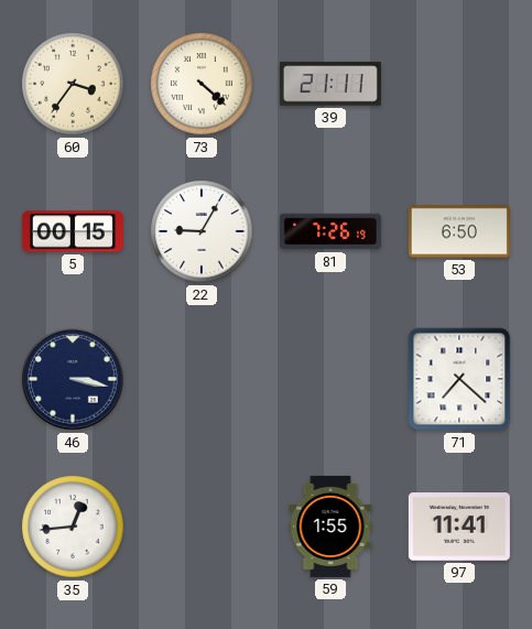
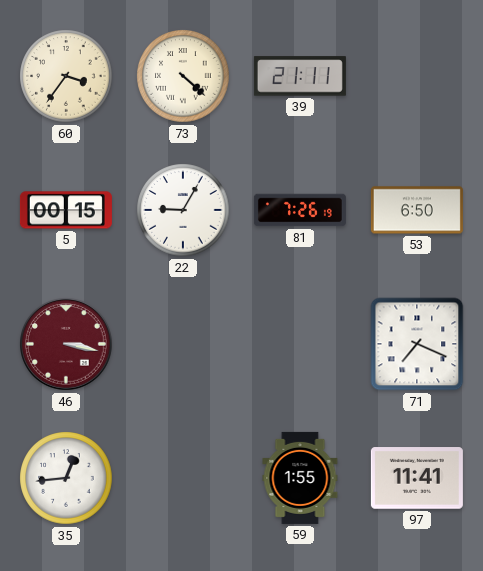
46 dial: navy -> burgundy
71: 7:22 -> 7:19
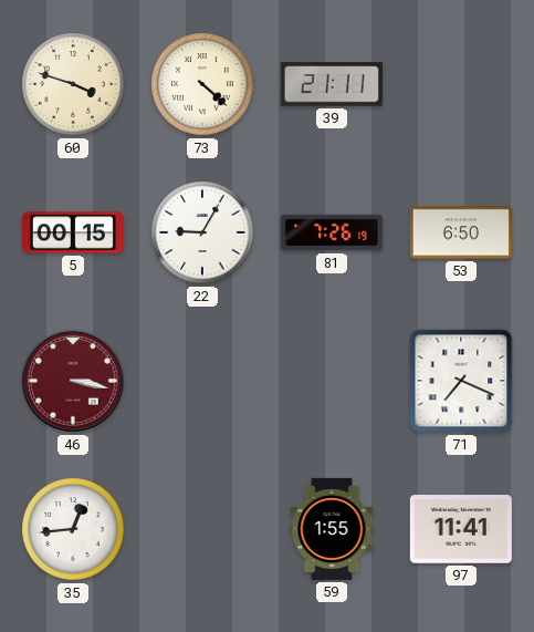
60: 3:36 -> 3:48
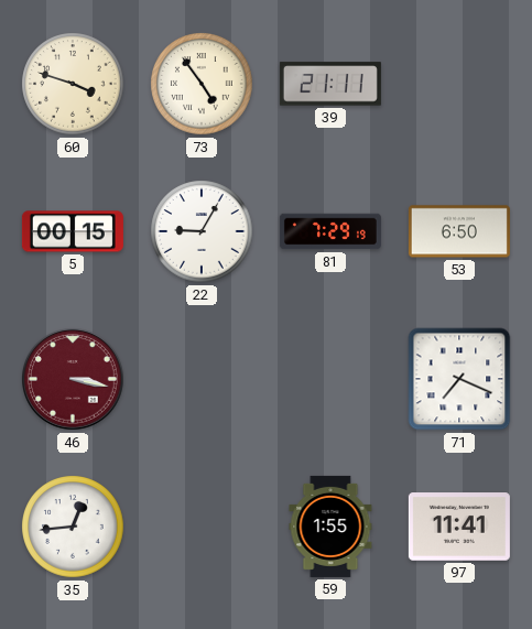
73: 4:22 -> 4:54
81: 7:26 -> 7:29
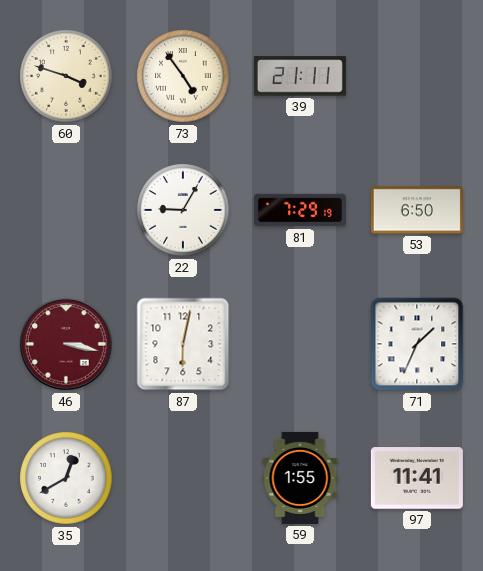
5: 00:15 -> none
87: none -> 6:02
71: 7:19 -> 1:34
35: 12:44 -> 12:40
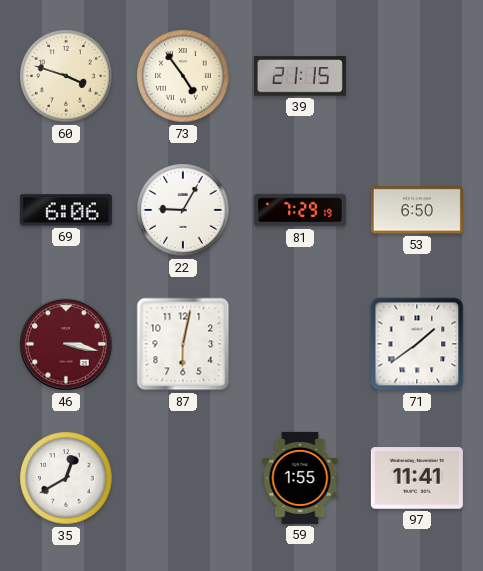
39: 21:11 -> 21:15
69: none -> 6:06
71: 1:34 -> 1:39
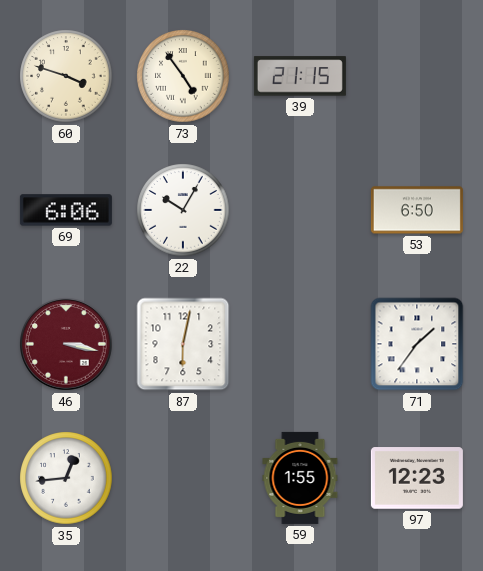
22: 9:05 -> 10:05
81: 7:29 -> none
71: 1:39 -> 1:36
35: 12:40 -> 12:44
97: 11:41 -> 12:23
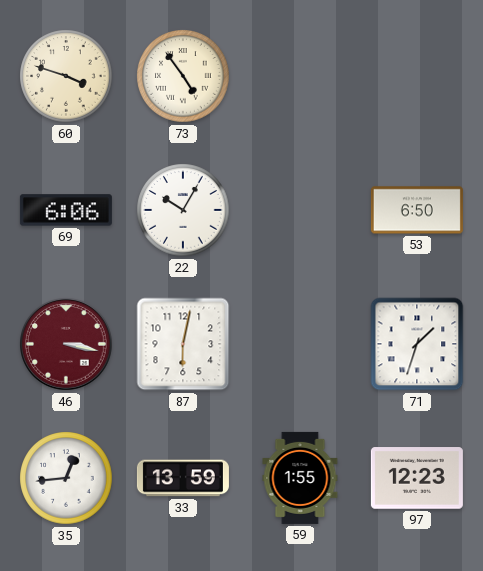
39: 21:15 -> none
71: 1:36 -> 1:33
33: none -> 13:59
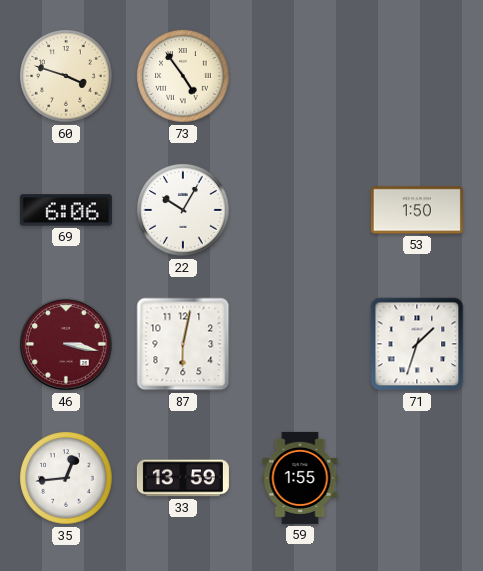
53: 6:50 -> 1:50
97: 12:23 -> none
